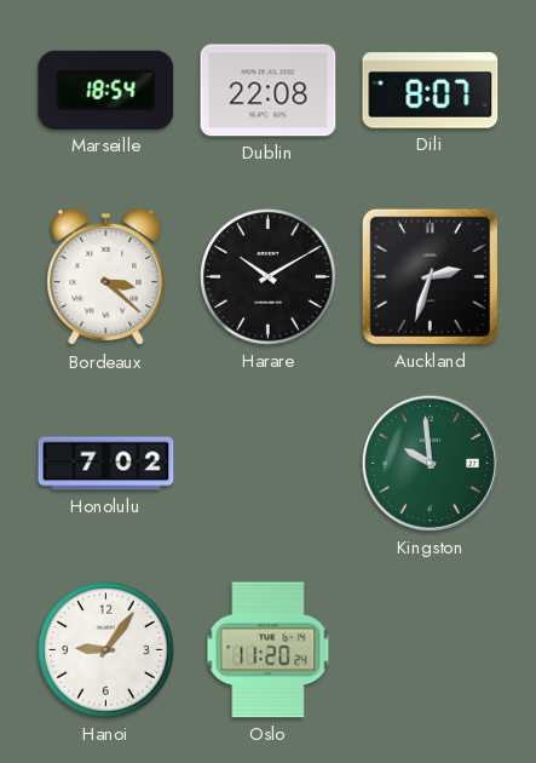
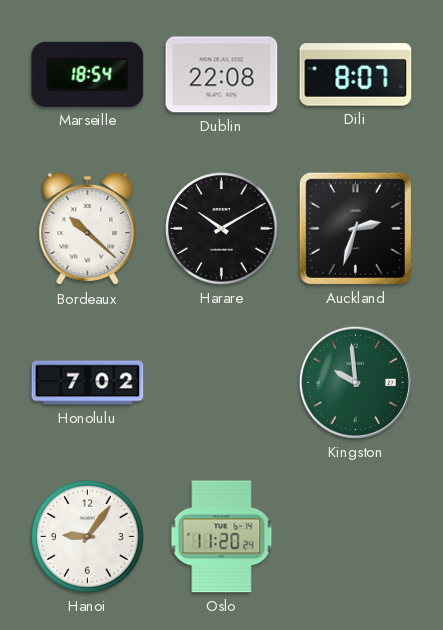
Bordeaux: 3:22 -> 10:22
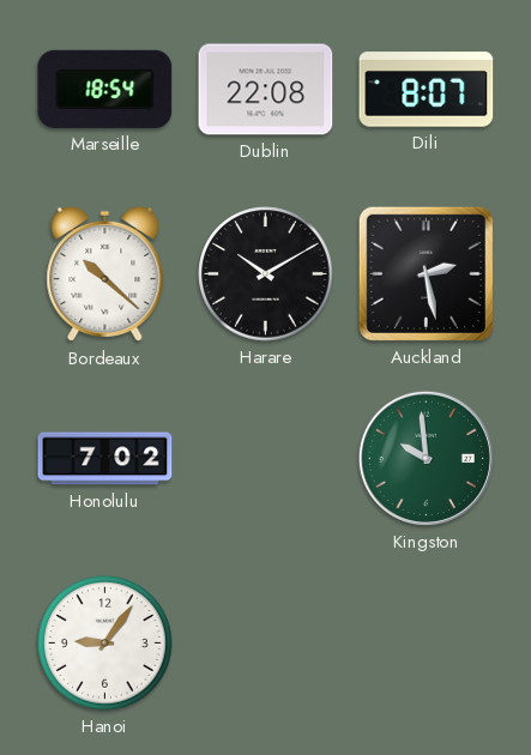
Auckland: 2:33 -> 2:28
Oslo: 11:20 -> none
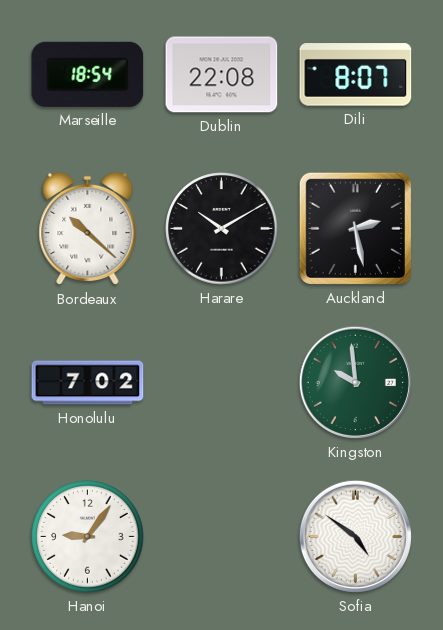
Sofia: none -> 4:51
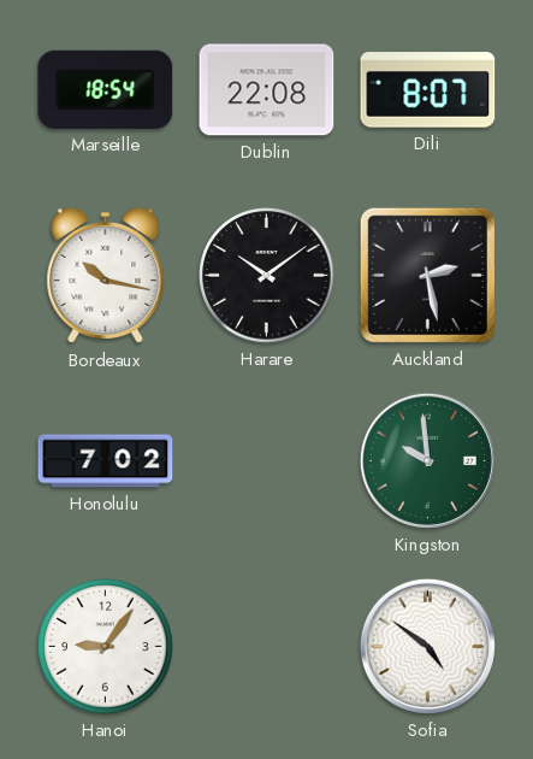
Bordeaux: 10:22 -> 10:17
Harare: 10:10 -> 10:09
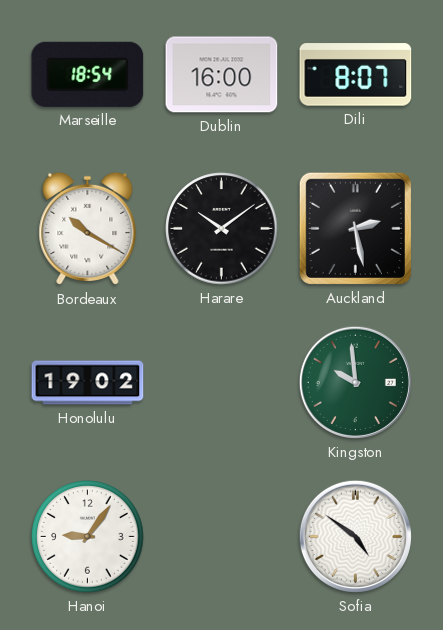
Dublin: 22:08 -> 16:00
Bordeaux: 10:17 -> 10:20
Honolulu: 7:02 -> 19:02
